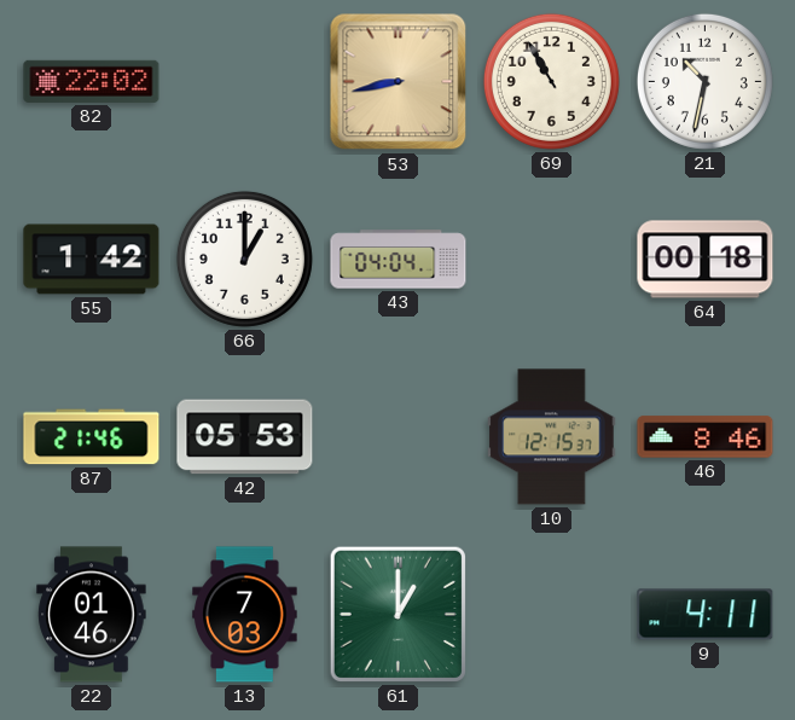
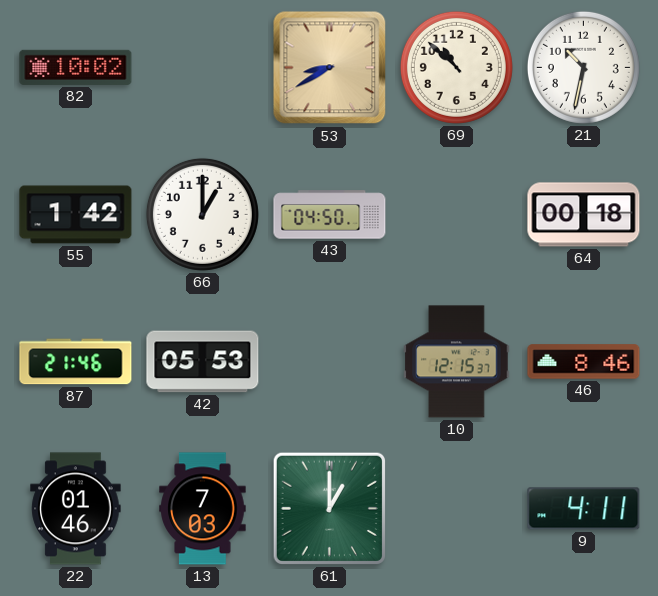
82: 22:02 -> 10:02
53: 8:43 -> 8:40
69: 10:55 -> 10:52
43: 04:04 -> 04:50
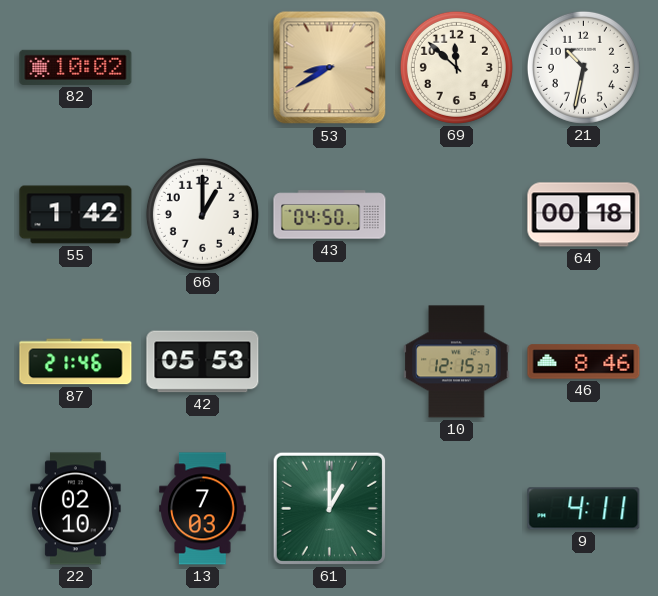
69: 10:52 -> 11:52
22: 01:46 -> 02:10
